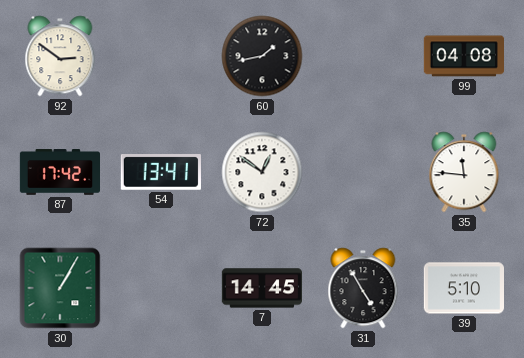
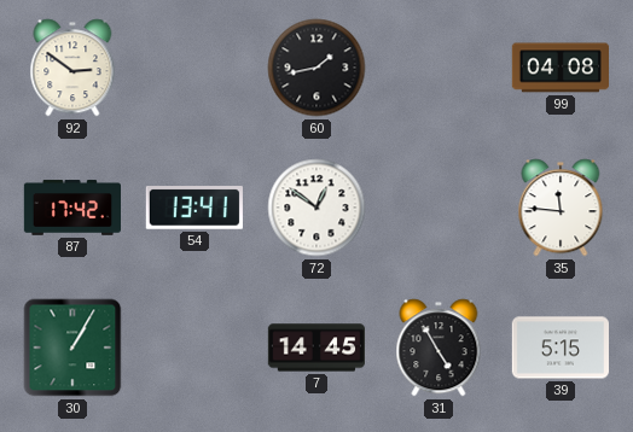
39: 5:10 -> 5:15
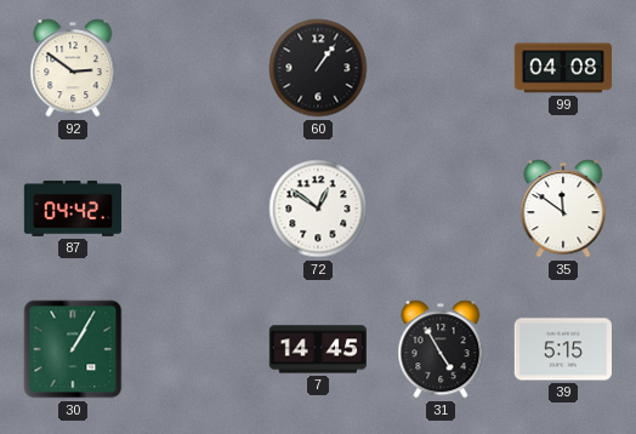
60: 1:43 -> 1:06
87: 17:42 -> 04:42
54: 13:41 -> none
35: 11:46 -> 11:51
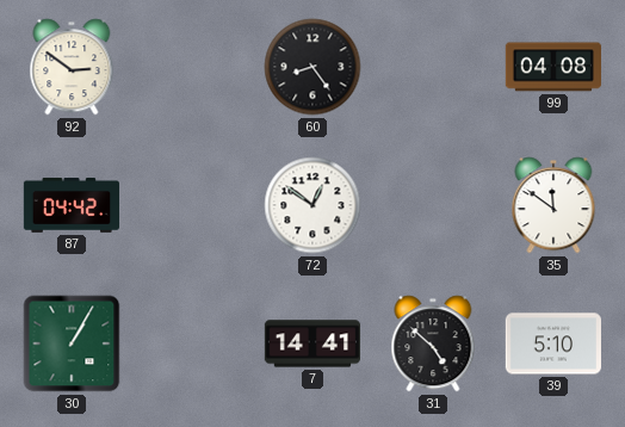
60: 1:06 -> 8:24
7: 14:45 -> 14:41
31: 4:55 -> 4:52
39: 5:15 -> 5:10
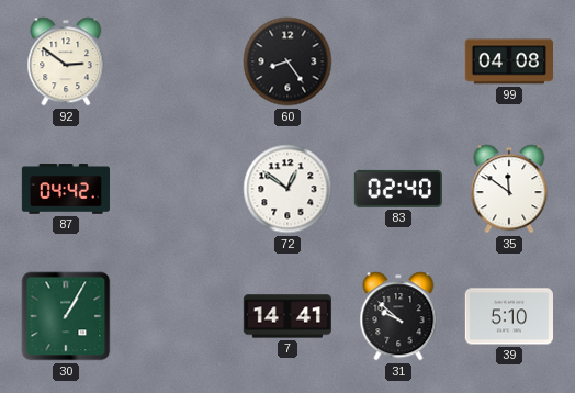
83: none -> 02:40
31: 4:52 -> 9:52
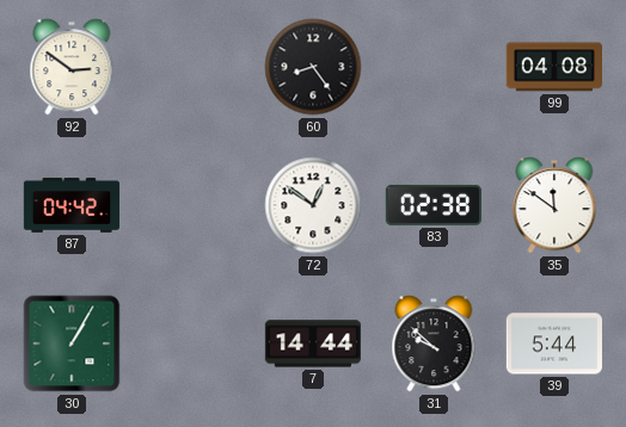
83: 02:40 -> 02:38
7: 14:41 -> 14:44
39: 5:10 -> 5:44
